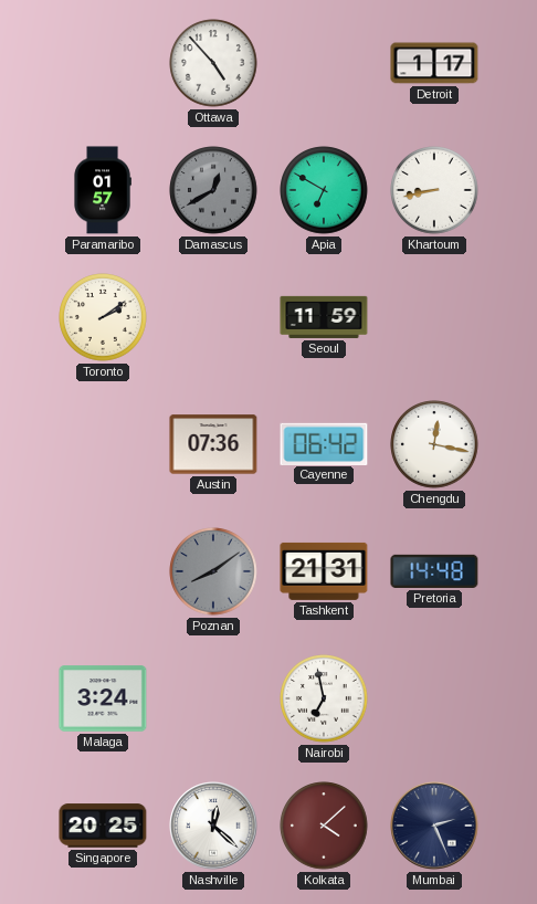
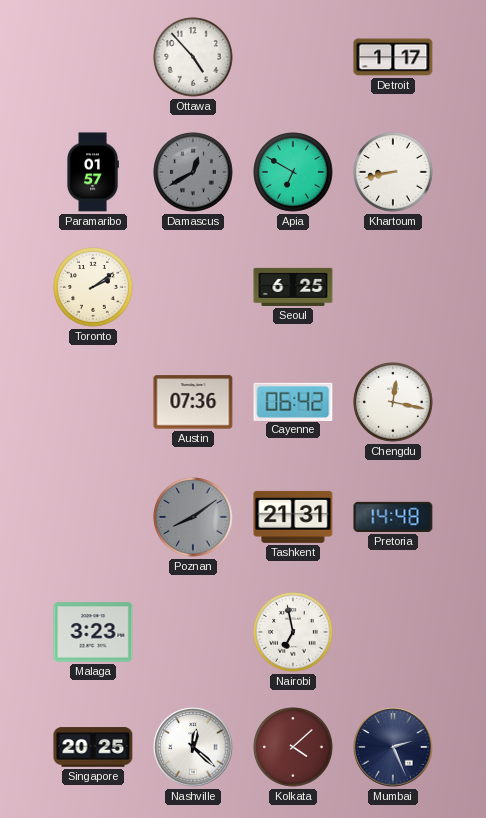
Seoul: 11:59 -> 6:25
Malaga: 3:24 -> 3:23
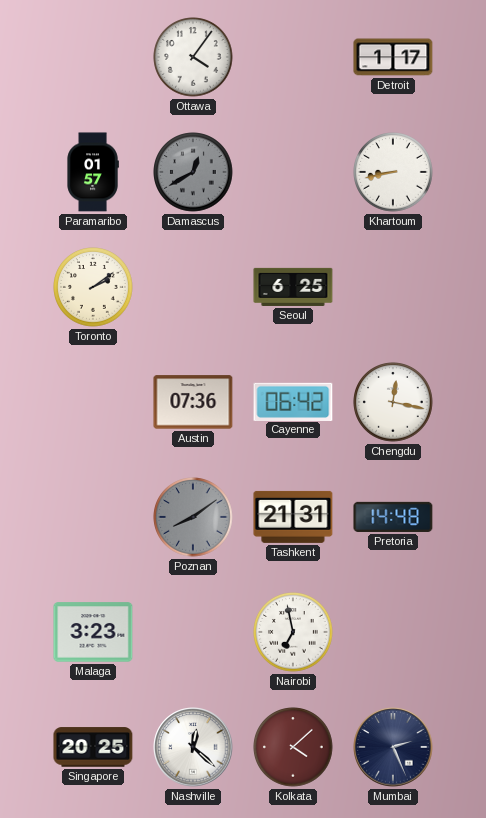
Ottawa: 4:53 -> 4:06
Apia: 6:50 -> none
